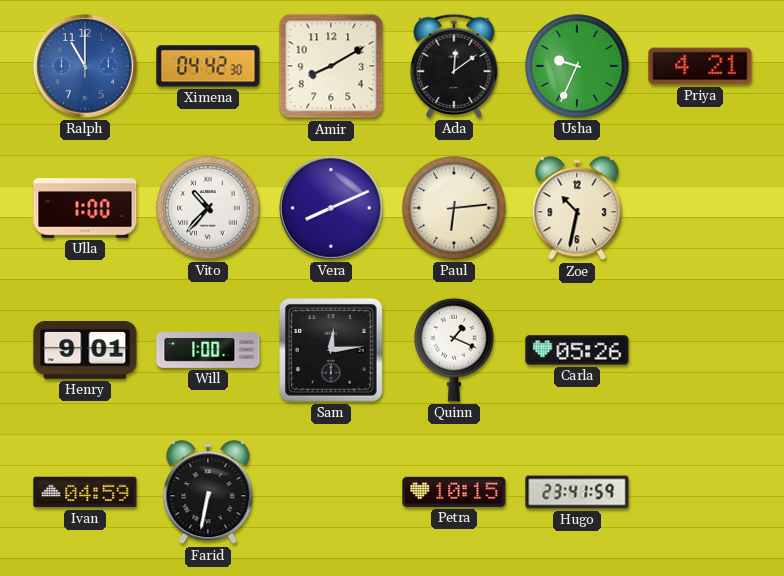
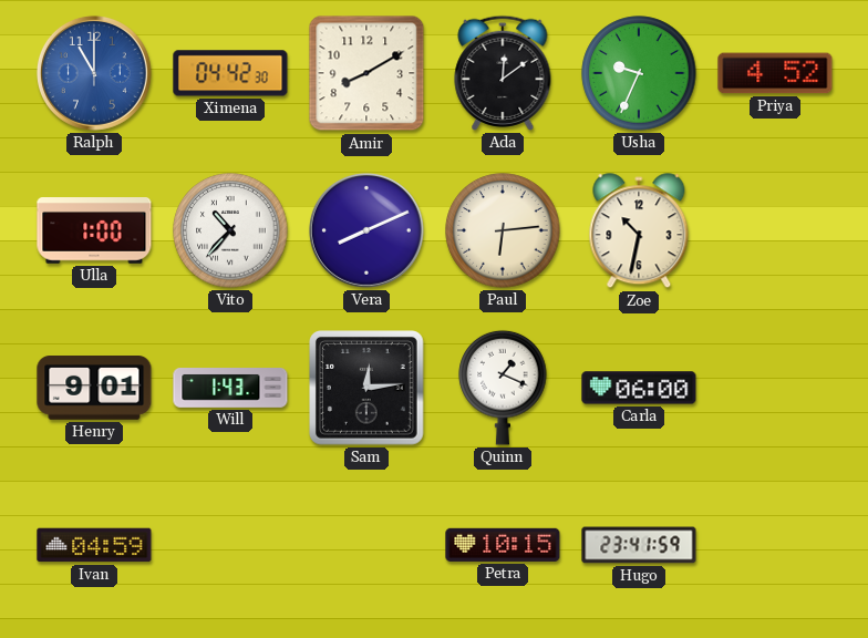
Priya: 4:21 -> 4:52
Will: 1:00 -> 1:43
Carla: 05:26 -> 06:00
Farid: 6:32 -> none
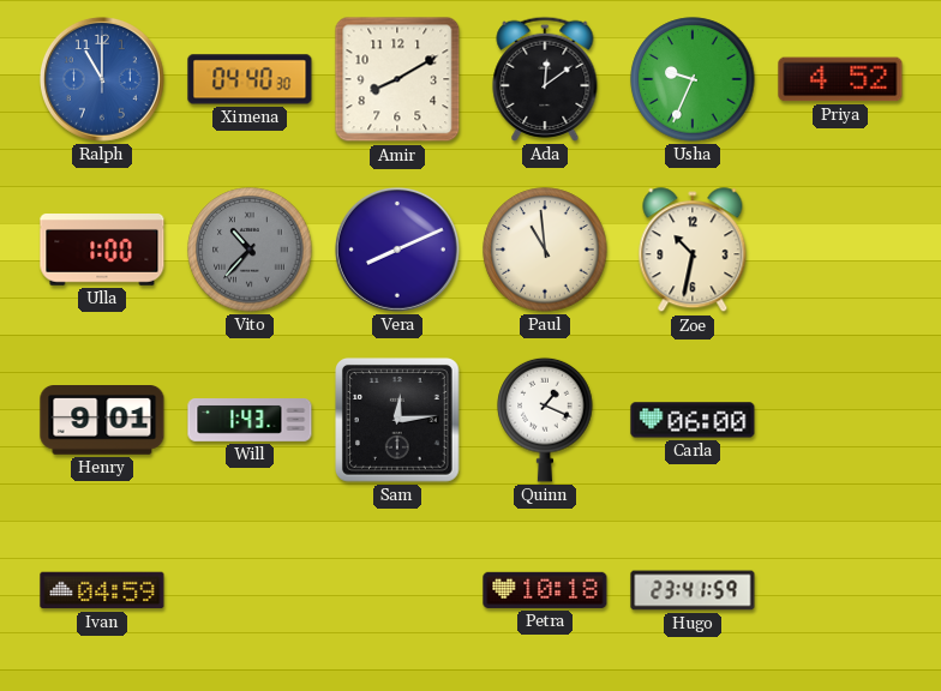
Ximena: 04:42 -> 04:40
Vito dial: white -> grey
Paul: 6:14 -> 10:59
Petra: 10:15 -> 10:18
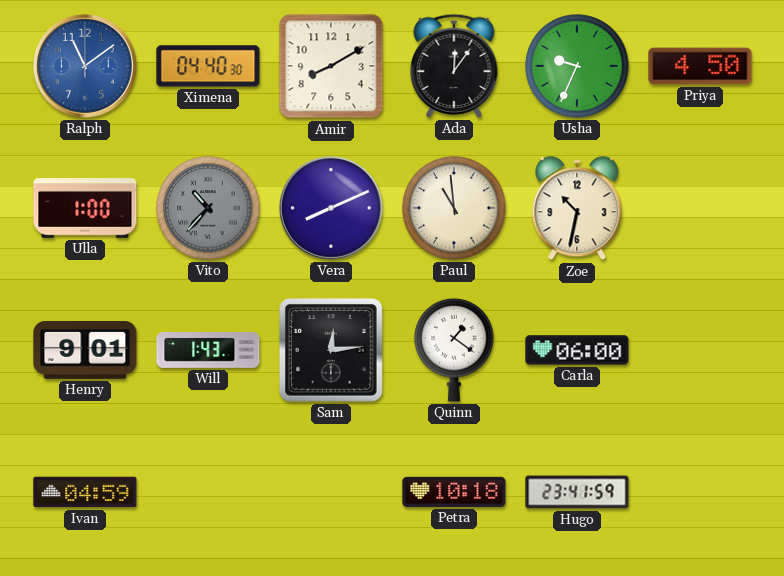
Ralph: 11:00 -> 11:09
Ada: 12:09 -> 12:06
Priya: 4:52 -> 4:50
Quinn: 1:19 -> 1:21
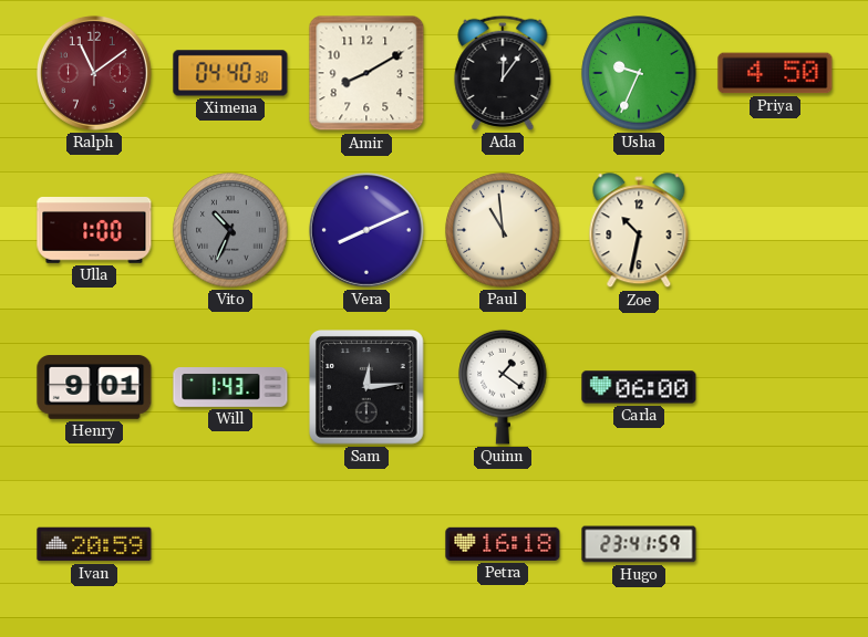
Ralph dial: blue -> burgundy
Vito: 10:37 -> 10:34
Ivan: 04:59 -> 20:59
Petra: 10:18 -> 16:18
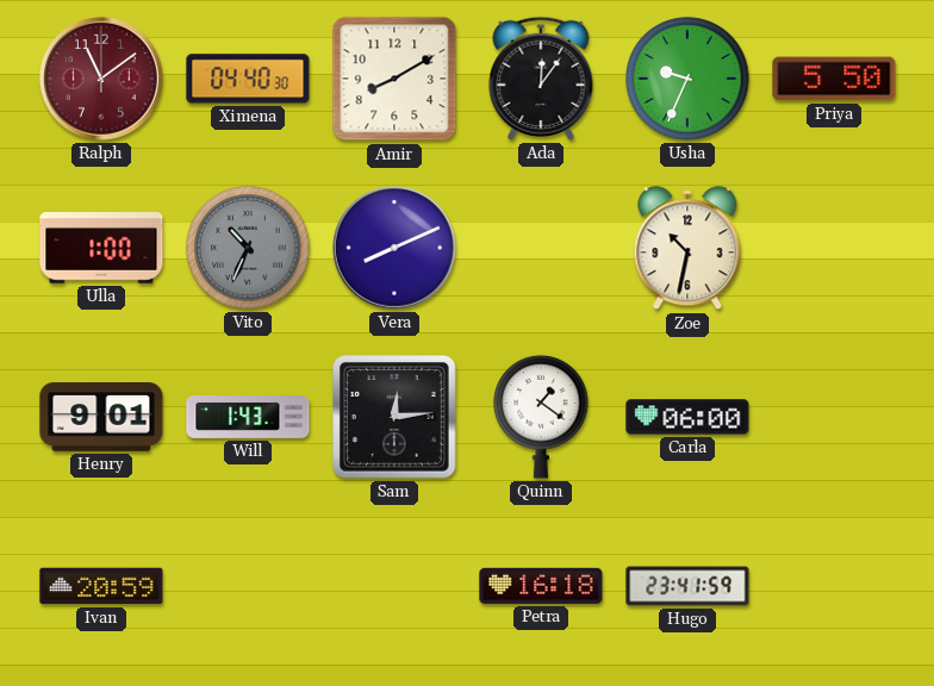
Priya: 4:50 -> 5:50
Paul: 10:59 -> none
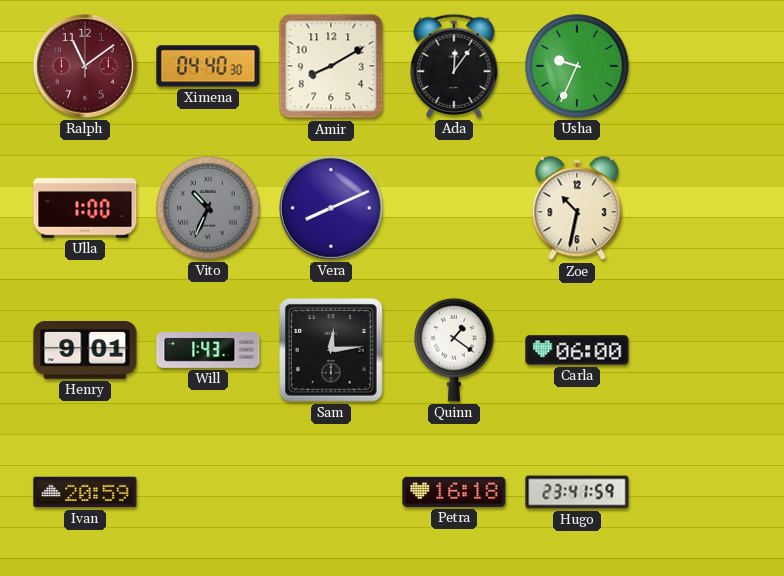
Priya: 5:50 -> none
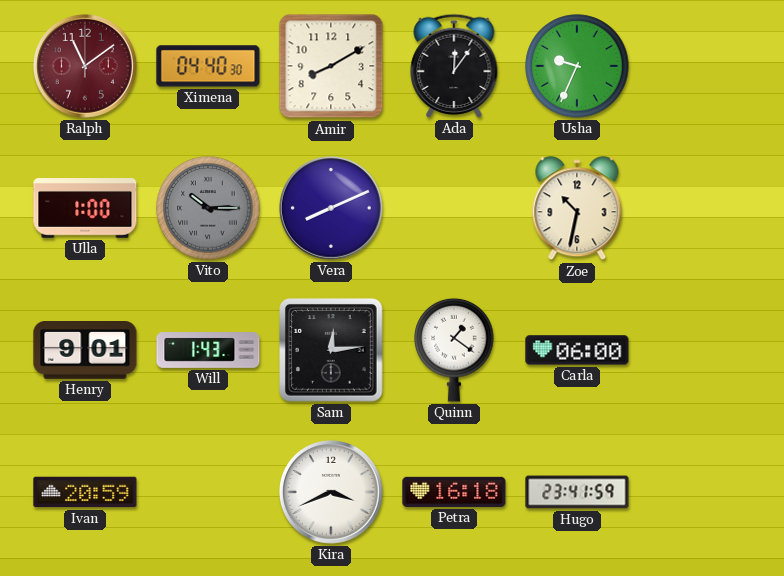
Vito: 10:34 -> 10:15
Kira: none -> 3:41
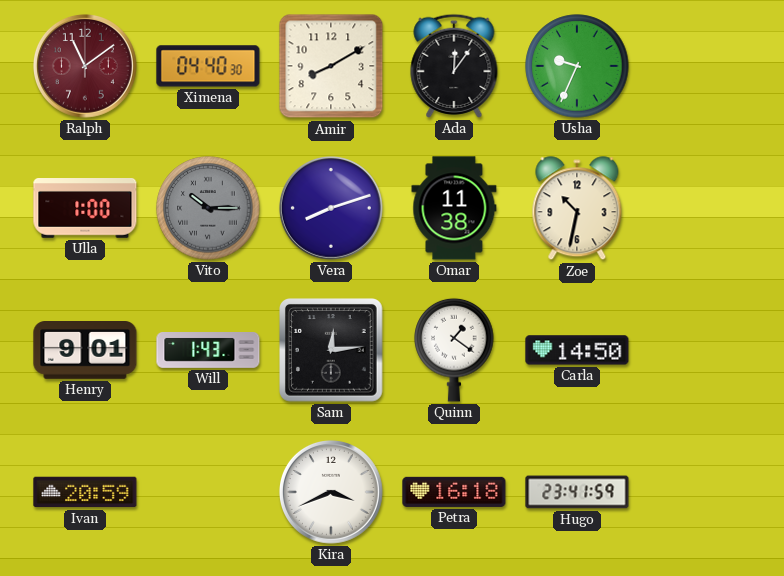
Vera: 8:11 -> 8:12
Omar: none -> 11:38
Carla: 06:00 -> 14:50
